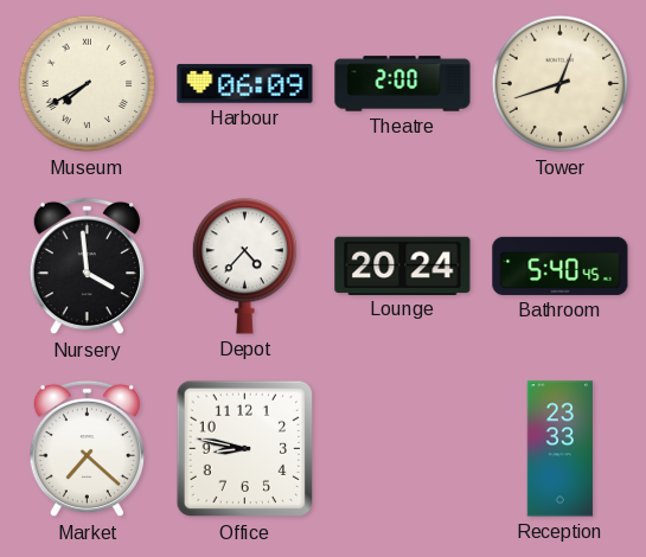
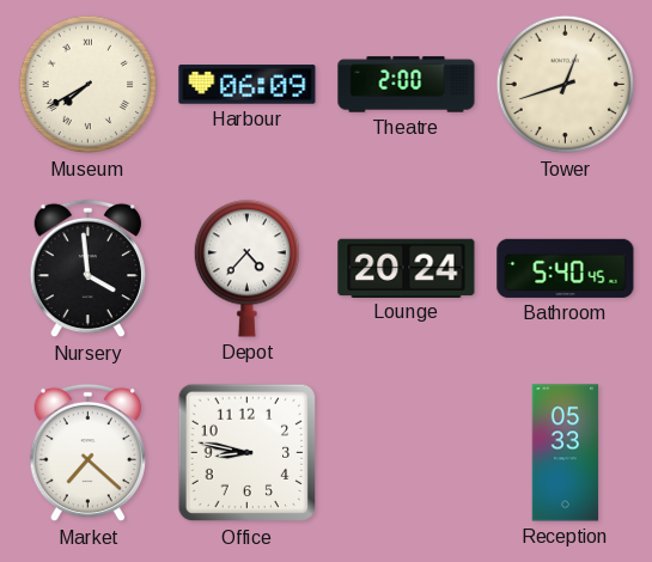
Reception: 23:33 -> 05:33
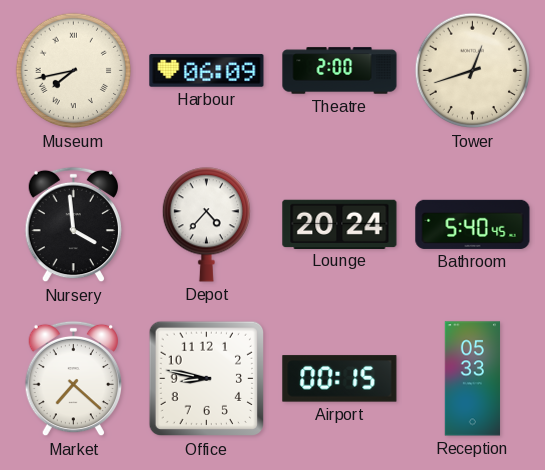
Museum: 7:40 -> 7:43
Airport: none -> 00:15
